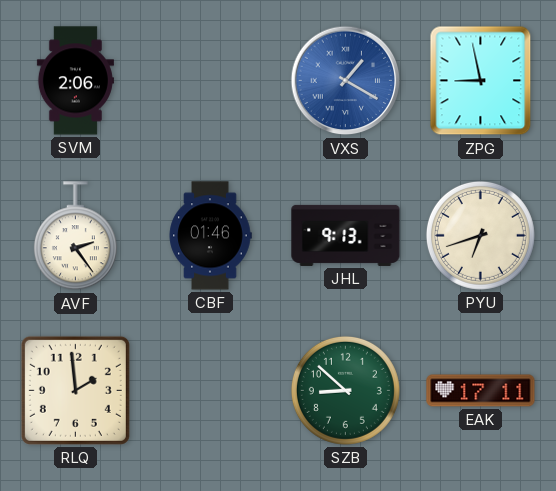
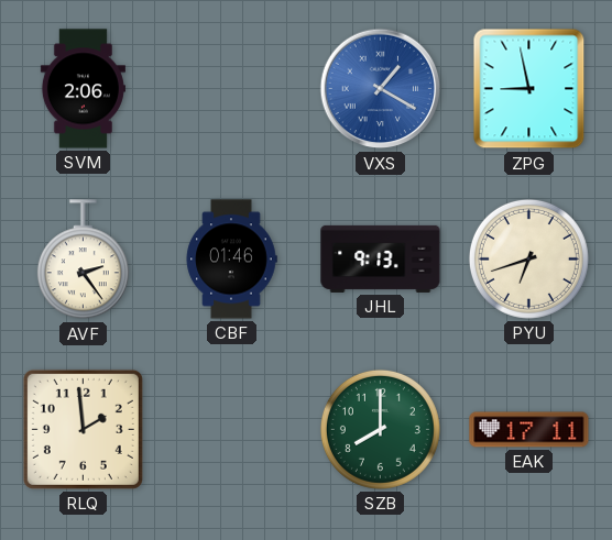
SZB: 8:52 -> 8:00
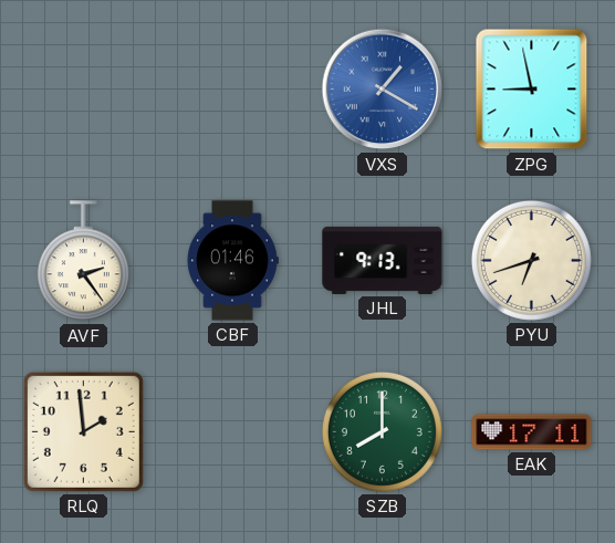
SVM: 2:06 -> none
